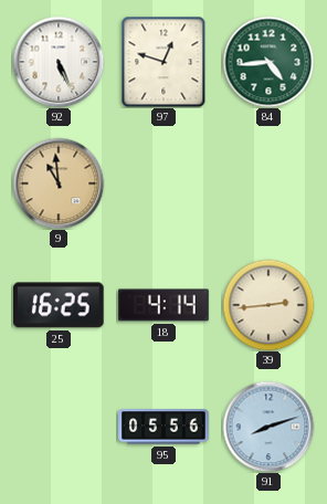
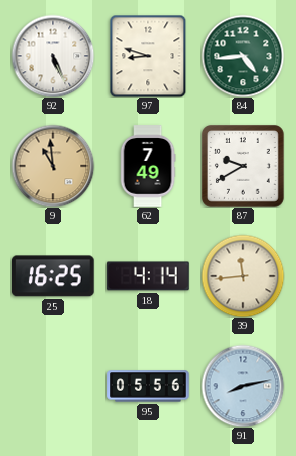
97: 12:48 -> 8:48
62: none -> 7:49
87: none -> 9:40
39: 2:44 -> 11:44
91: 8:12 -> 8:13
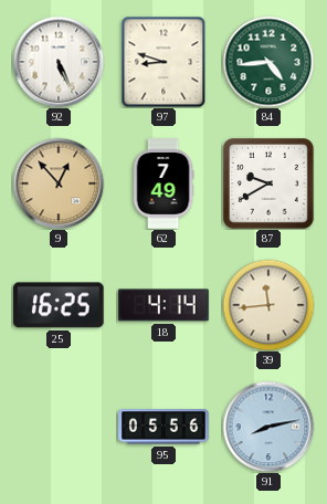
9: 10:59 -> 12:53
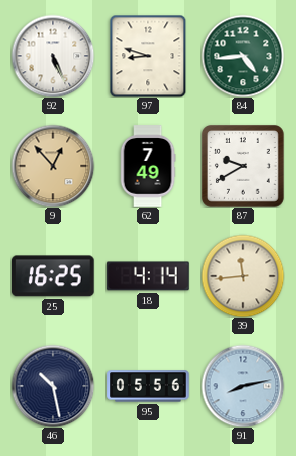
46: none -> 10:28
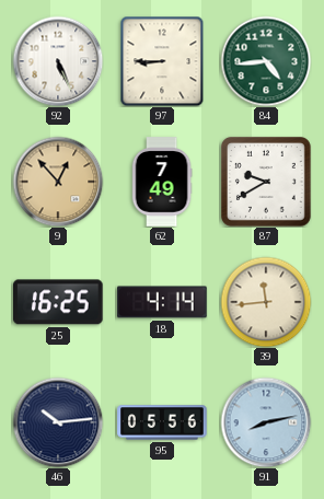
97: 8:48 -> 8:45
46: 10:28 -> 10:14
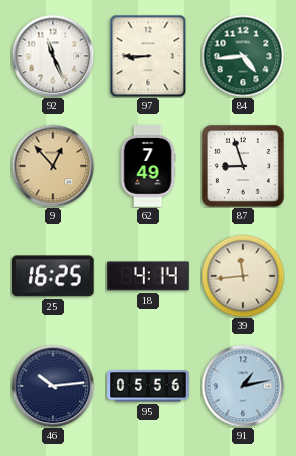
92: 5:26 -> 11:26
87: 9:40 -> 8:57
91: 8:13 -> 1:13
